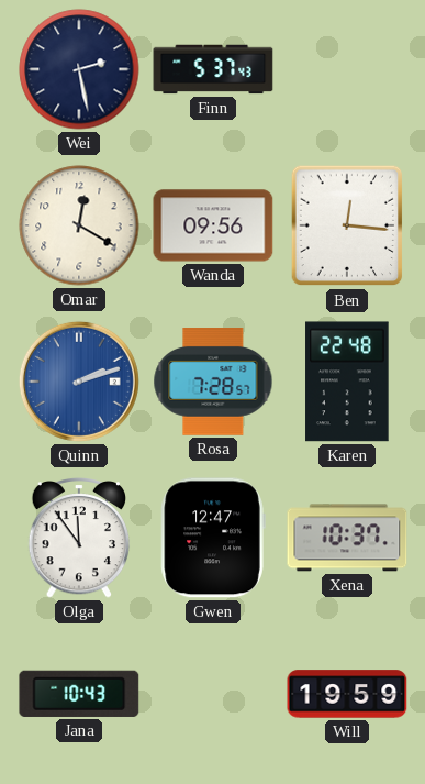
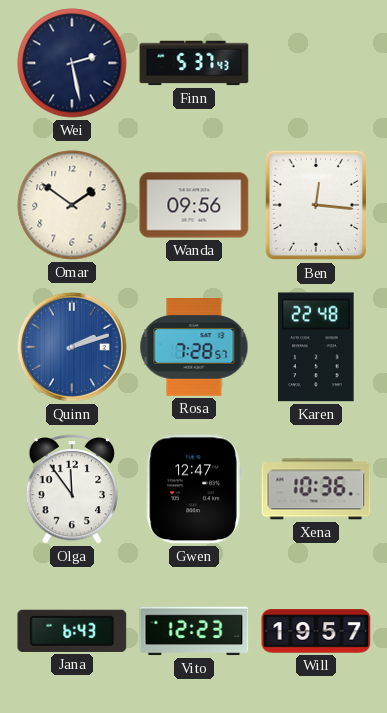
Omar: 12:20 -> 1:51
Xena: 10:37 -> 10:36
Jana: 10:43 -> 6:43
Vito: none -> 12:23
Will: 19:59 -> 19:57
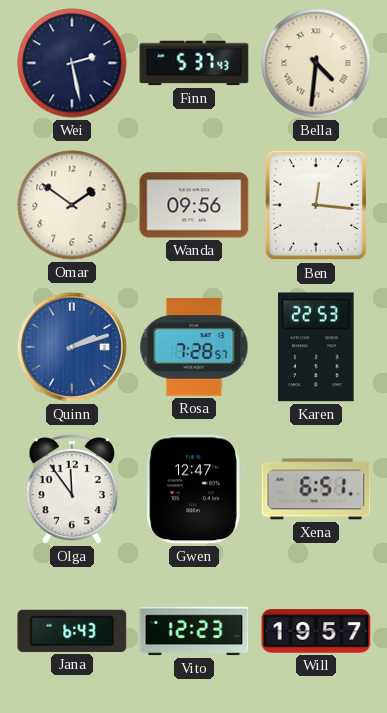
Bella: none -> 4:31
Karen: 22:48 -> 22:53
Xena: 10:36 -> 6:51
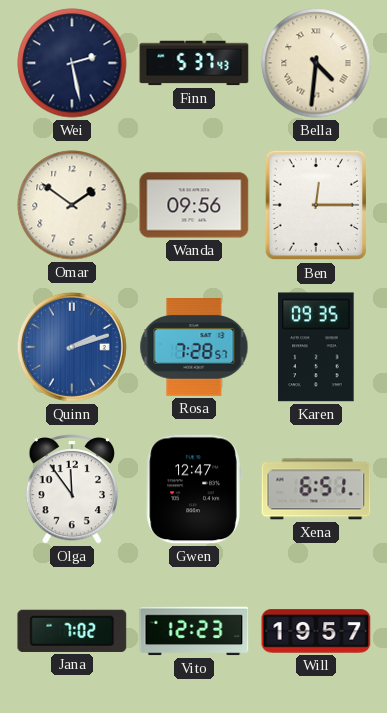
Ben: 12:16 -> 12:15
Karen: 22:53 -> 09:35
Jana: 6:43 -> 7:02
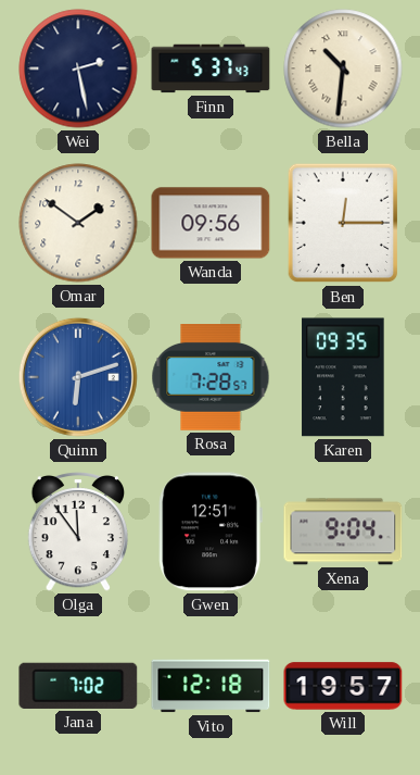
Bella: 4:31 -> 10:31
Quinn: 2:12 -> 6:12
Gwen: 12:47 -> 12:51
Xena: 6:51 -> 9:04
Vito: 12:23 -> 12:18
